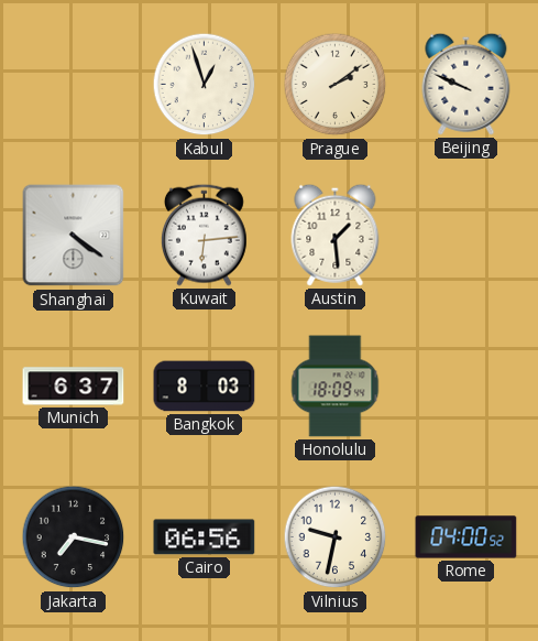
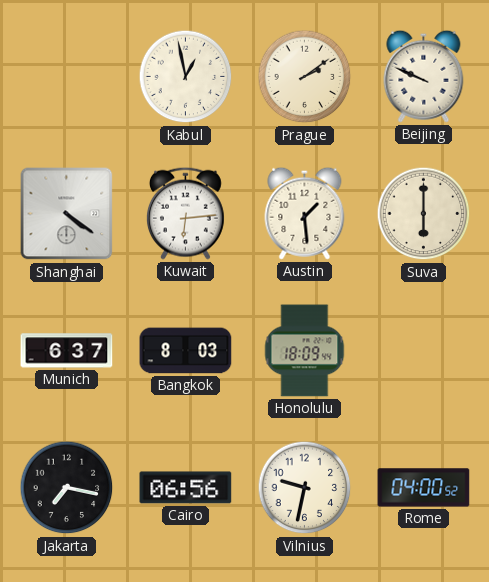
Kabul: 12:57 -> 12:58
Suva: none -> 6:00
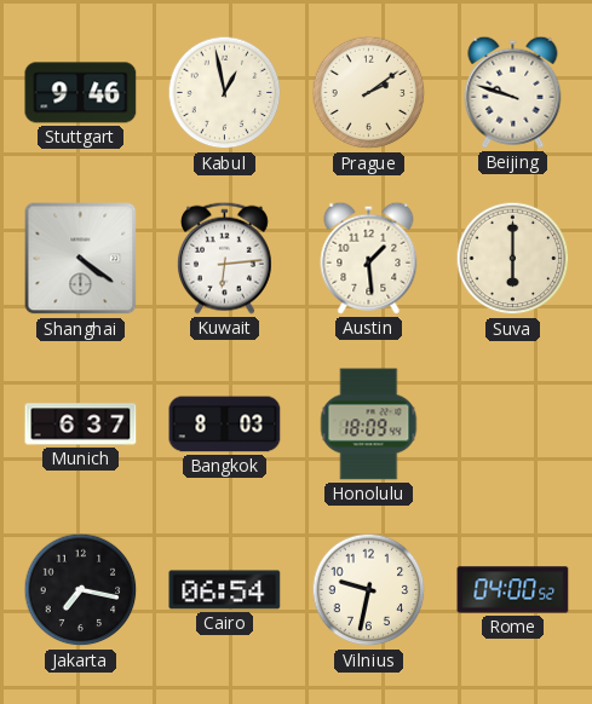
Stuttgart: none -> 9:46
Beijing: 9:49 -> 9:48
Cairo: 06:56 -> 06:54
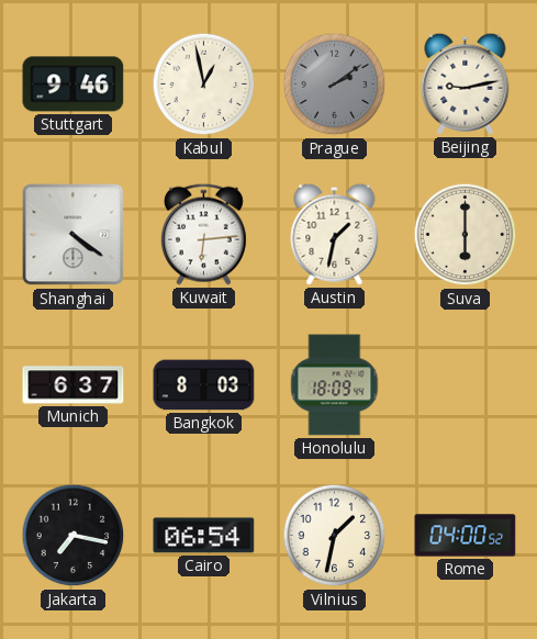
Prague dial: cream -> grey
Beijing: 9:48 -> 9:13
Austin: 1:29 -> 1:32
Vilnius: 9:32 -> 1:32
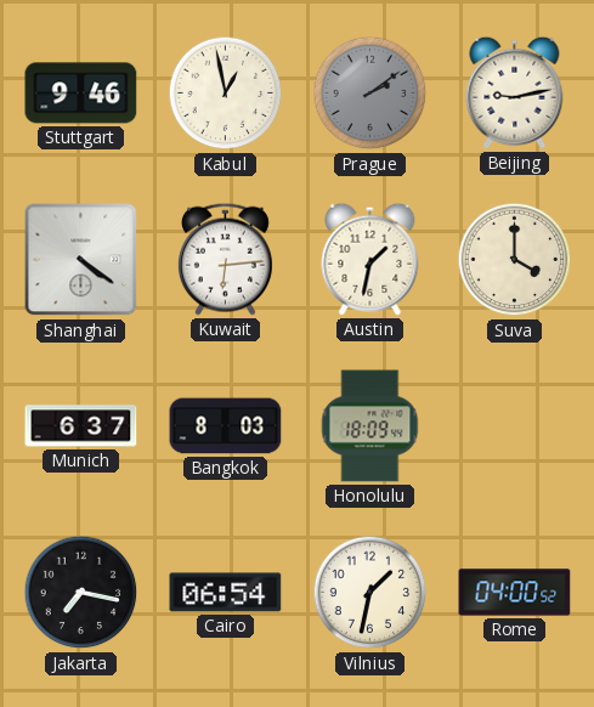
Suva: 6:00 -> 4:00
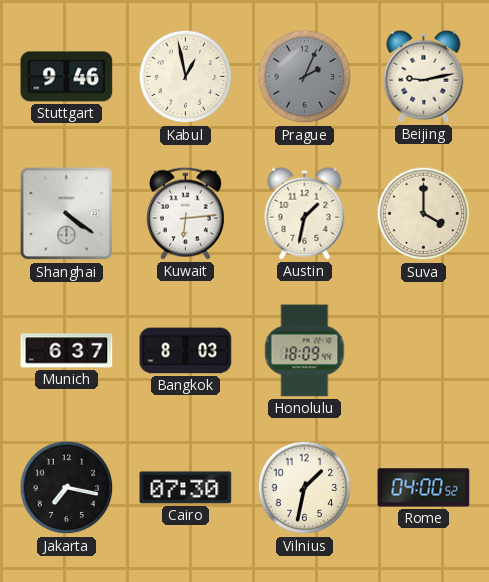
Prague: 2:09 -> 2:04
Cairo: 06:54 -> 07:30
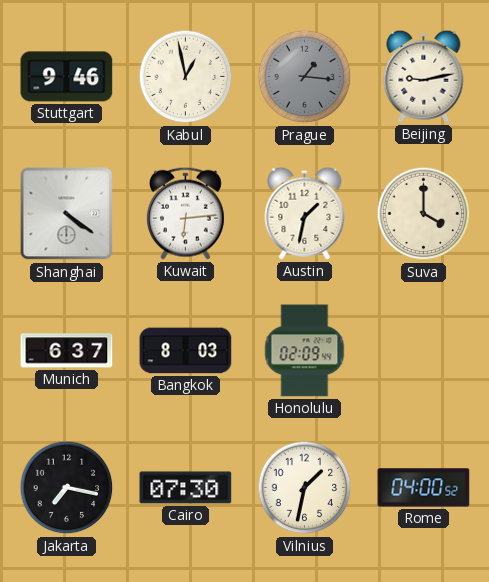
Prague: 2:04 -> 1:16
Honolulu: 18:09 -> 02:09
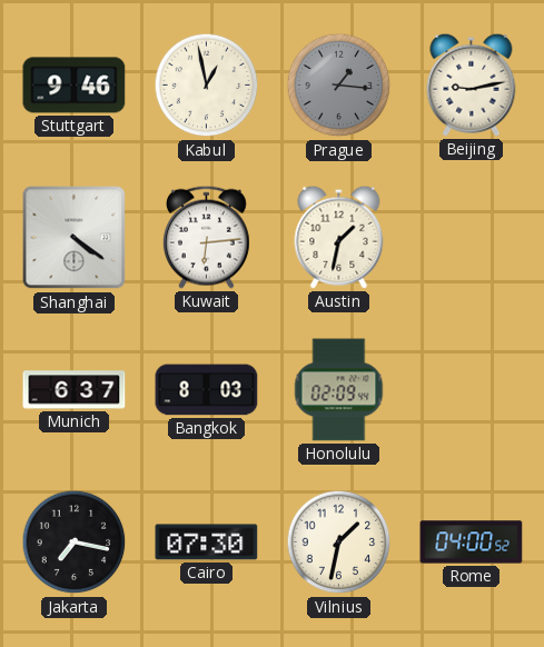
Suva: 4:00 -> none
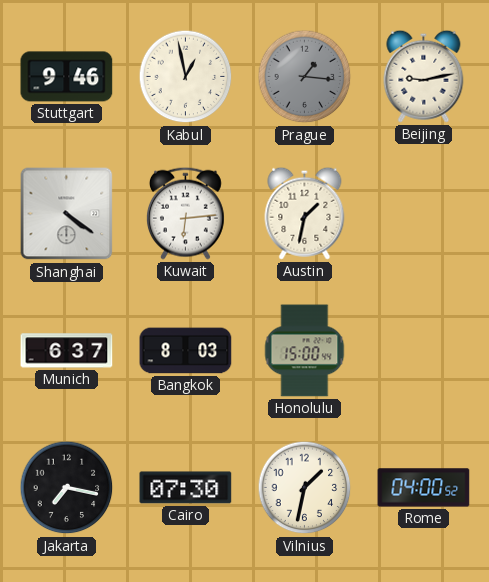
Honolulu: 02:09 -> 15:00
